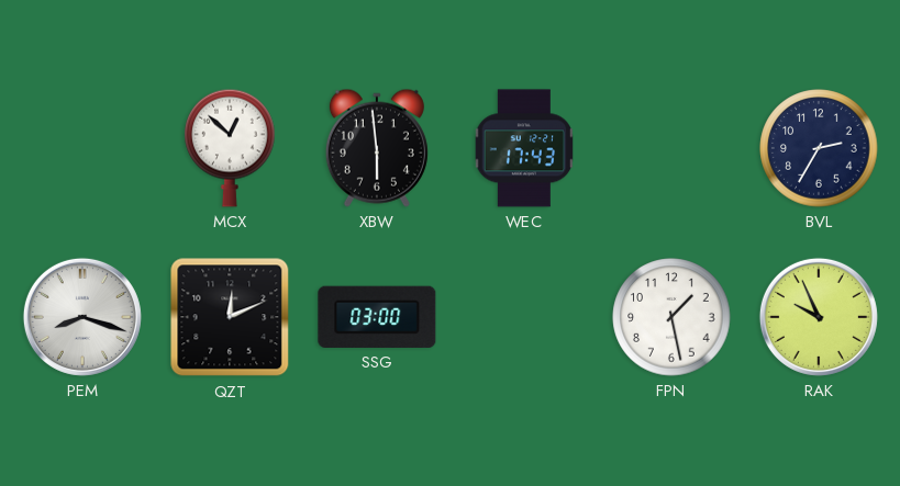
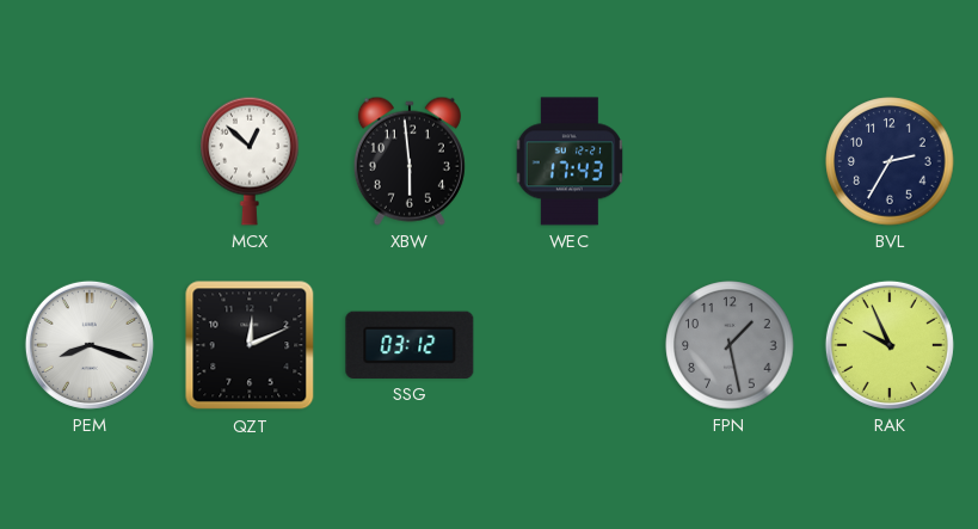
SSG: 03:00 -> 03:12
FPN dial: white -> grey
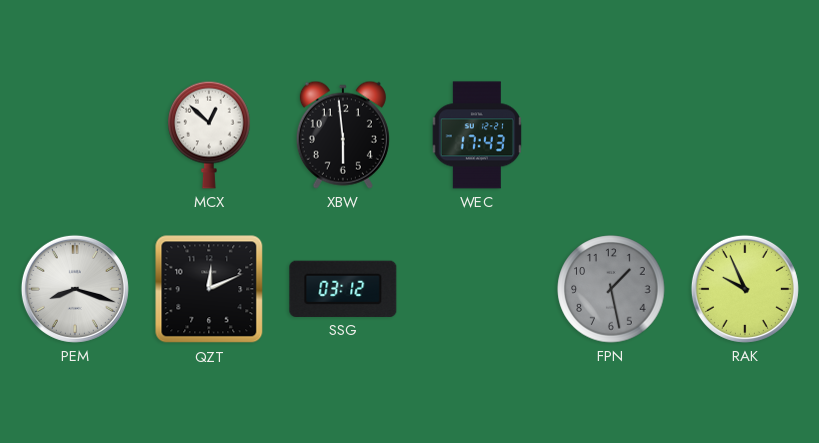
BVL: 2:35 -> none
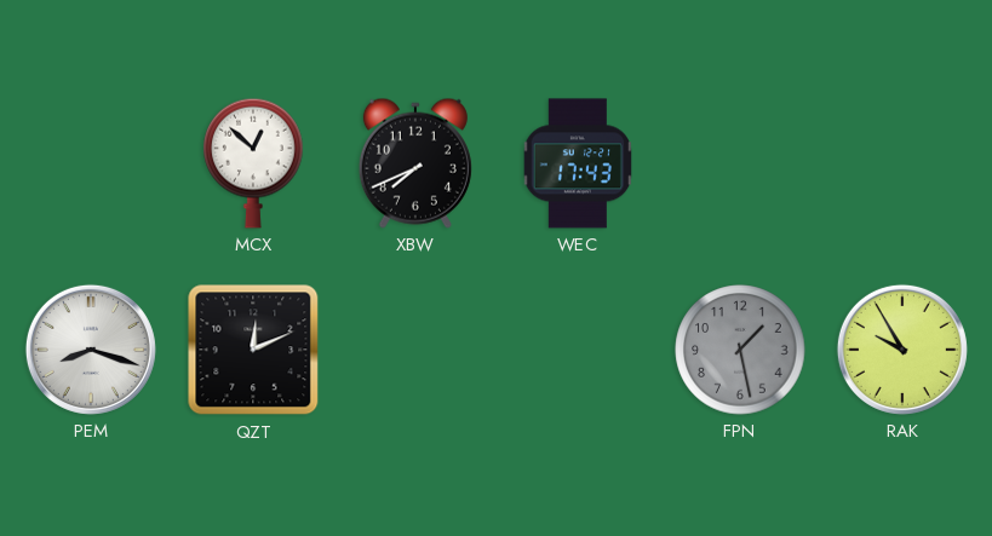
XBW: 5:59 -> 7:41
SSG: 03:12 -> none
RAK: 9:56 -> 9:55
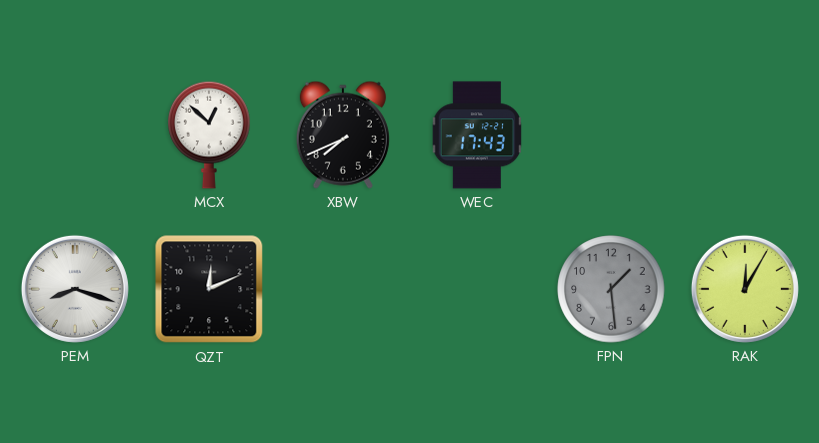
FPN: 1:28 -> 1:29
RAK: 9:55 -> 12:05
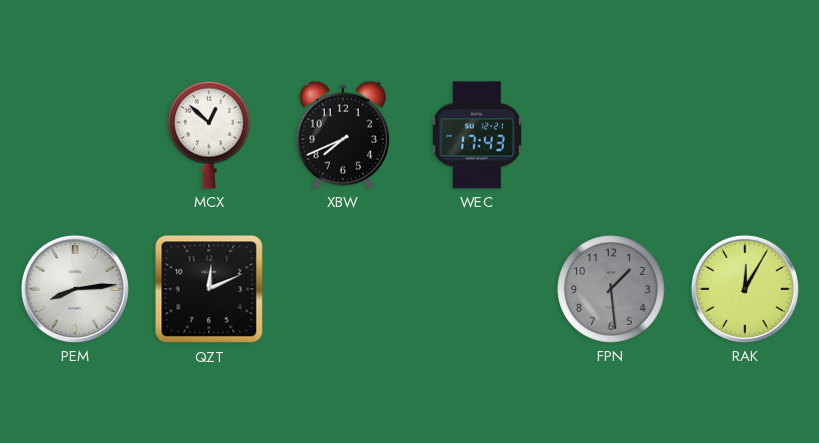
PEM: 8:18 -> 8:14
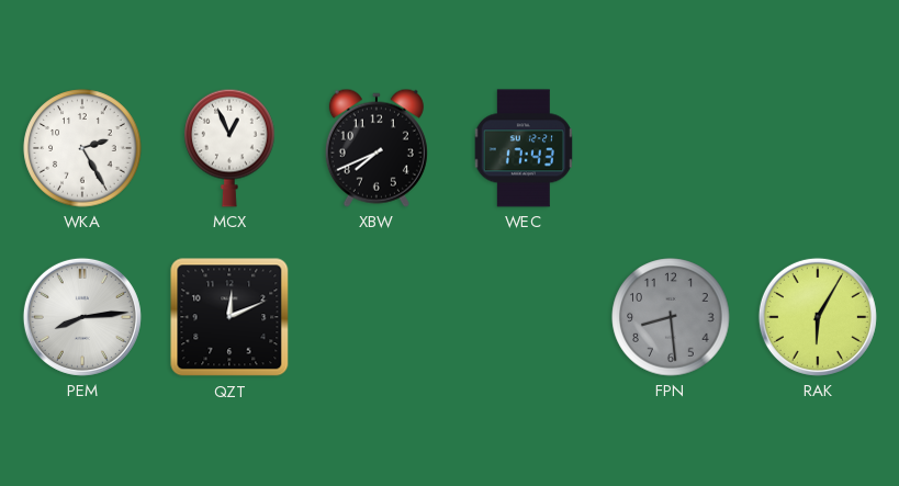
WKA: none -> 2:25
MCX: 12:52 -> 12:56
FPN: 1:29 -> 8:29
RAK: 12:05 -> 6:05
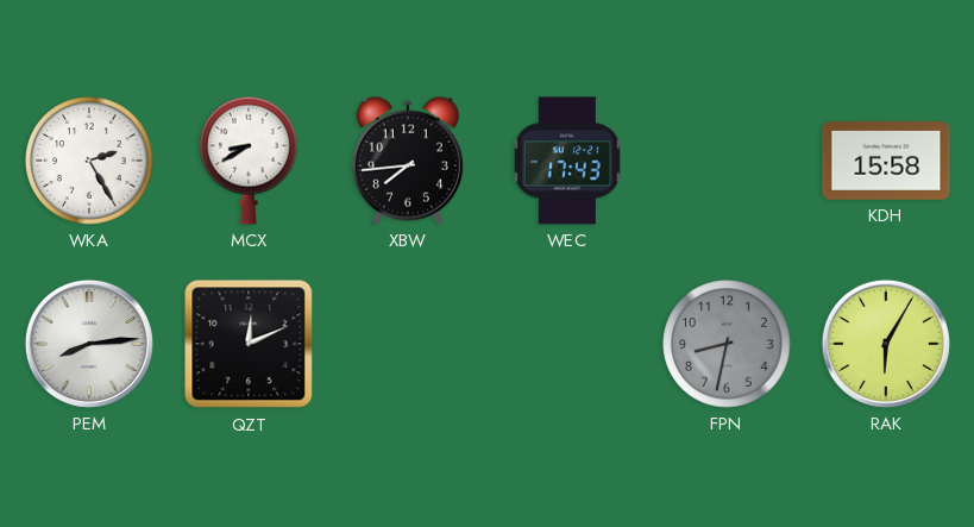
MCX: 12:56 -> 8:40
XBW: 7:41 -> 7:44
KDH: none -> 15:58
FPN: 8:29 -> 8:32
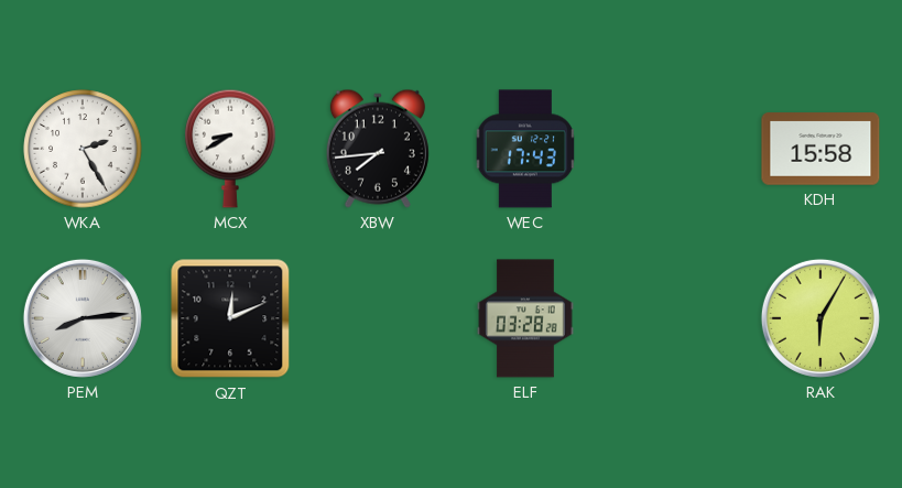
ELF: none -> 03:28
FPN: 8:32 -> none
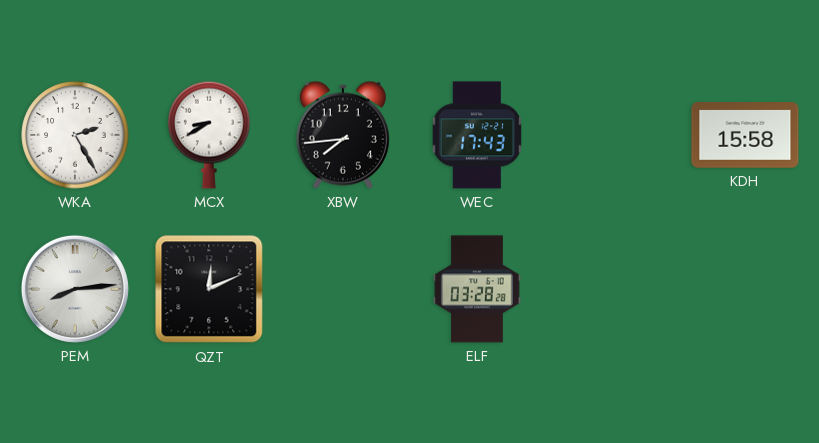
RAK: 6:05 -> none
